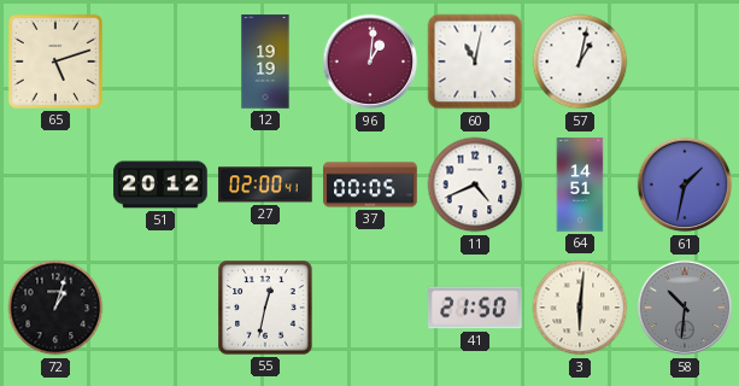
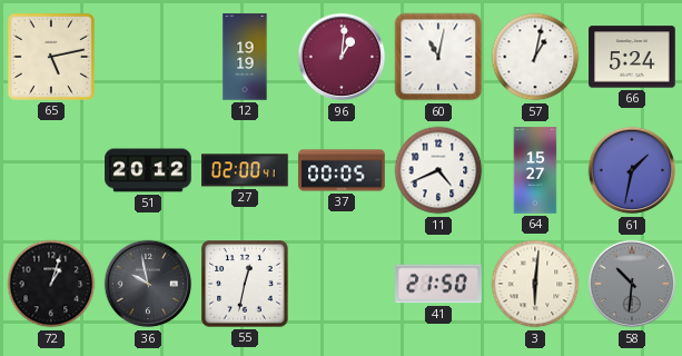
65: 5:12 -> 5:13
66: none -> 5:24
64: 14:51 -> 15:27
36: none -> 9:58
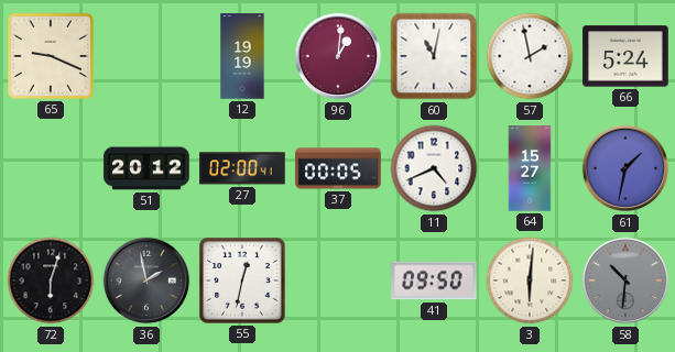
65: 5:13 -> 9:19
57: 1:02 -> 1:58
72: 1:03 -> 6:03
36: 9:58 -> 1:58
41: 21:50 -> 09:50
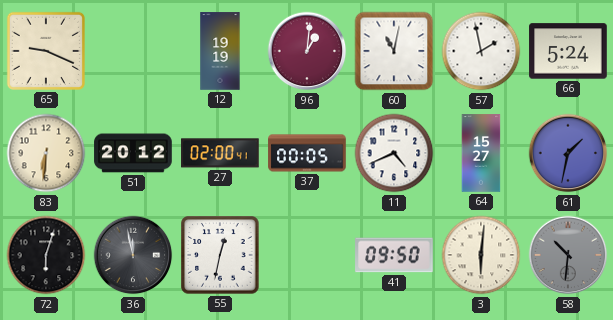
83: none -> 6:31
36: 1:58 -> 11:58
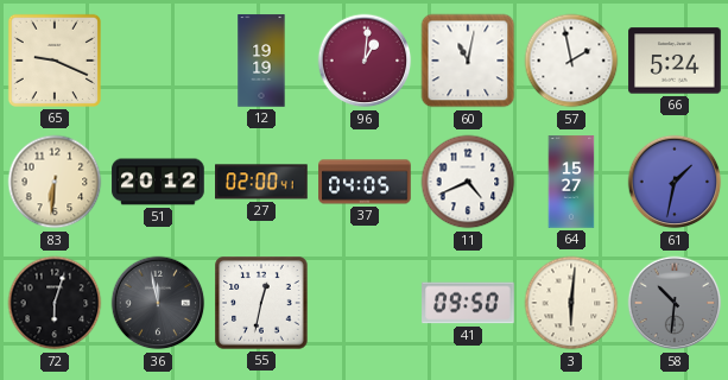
37: 00:05 -> 04:05
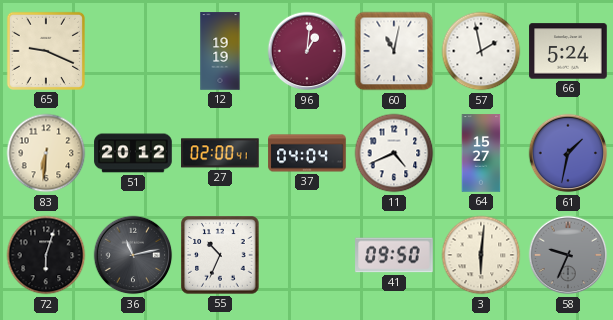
37: 04:05 -> 04:04
36: 11:58 -> 11:13
55: 12:32 -> 10:34
58: 10:31 -> 9:34
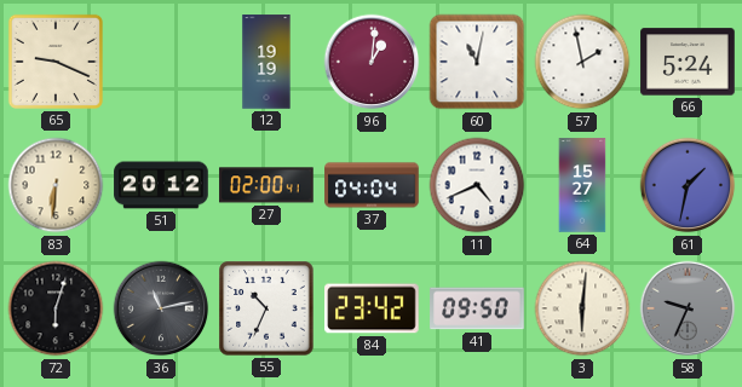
84: none -> 23:42
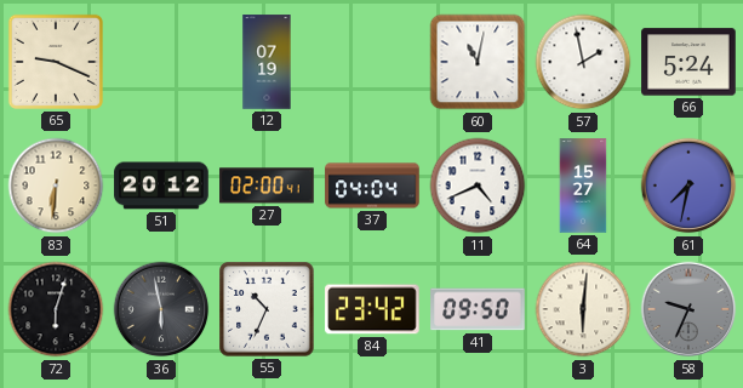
12: 19:19 -> 07:19
96: 1:01 -> none
61: 1:32 -> 7:32
36: 11:13 -> 5:58
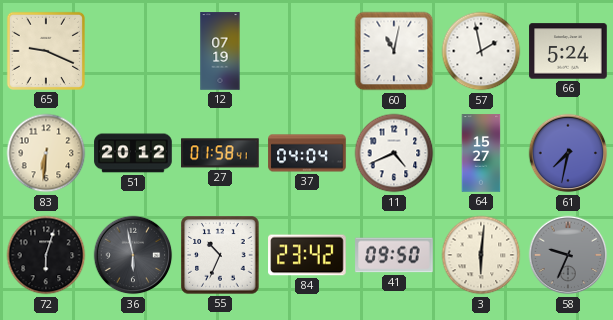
27: 02:00 -> 01:58
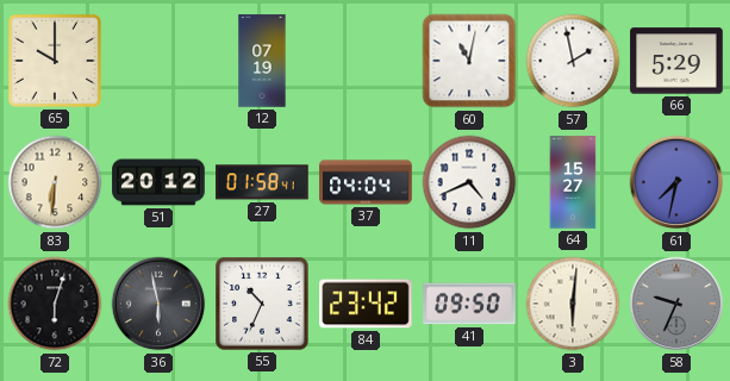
65: 9:19 -> 10:00
66: 5:24 -> 5:29
